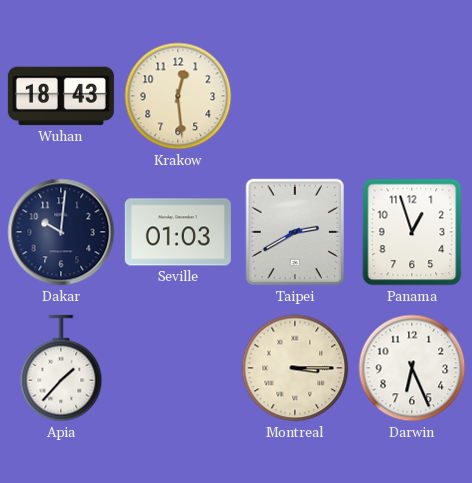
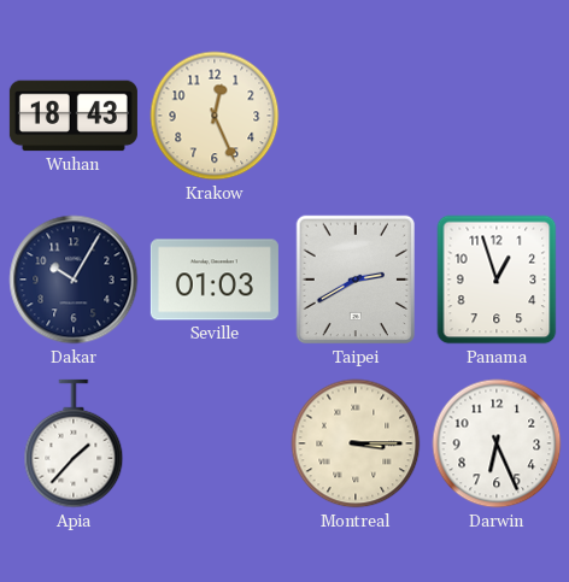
Krakow: 12:29 -> 12:26
Dakar: 10:01 -> 10:05
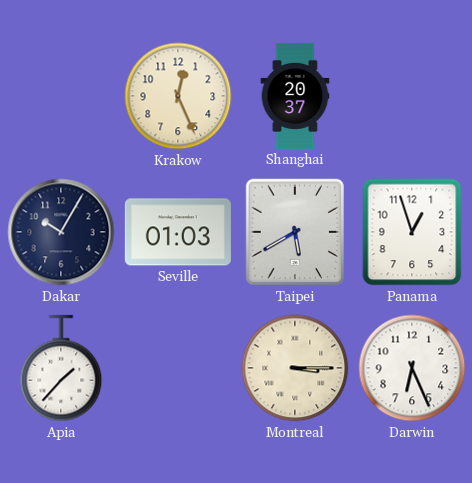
Wuhan: 18:43 -> none
Shanghai: none -> 20:37
Taipei: 2:40 -> 5:40
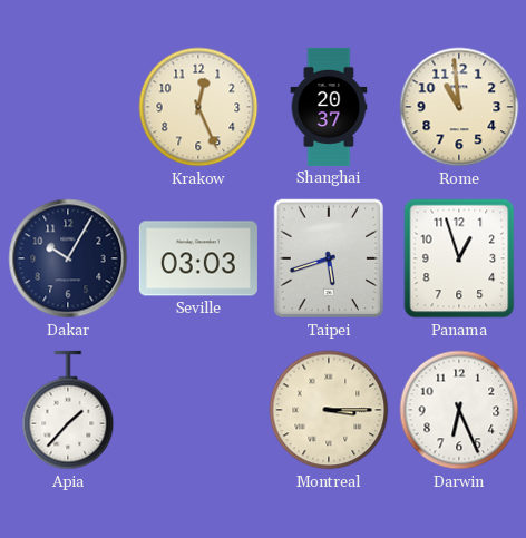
Rome: none -> 10:59
Seville: 01:03 -> 03:03
Taipei: 5:40 -> 5:42
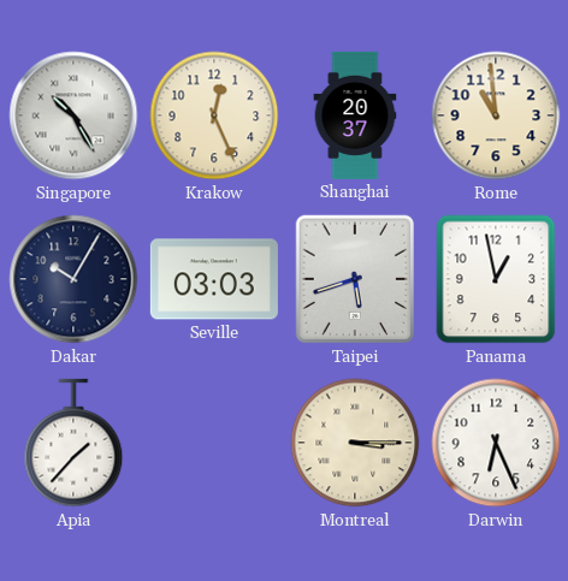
Singapore: none -> 10:25
Panama: 12:57 -> 12:58
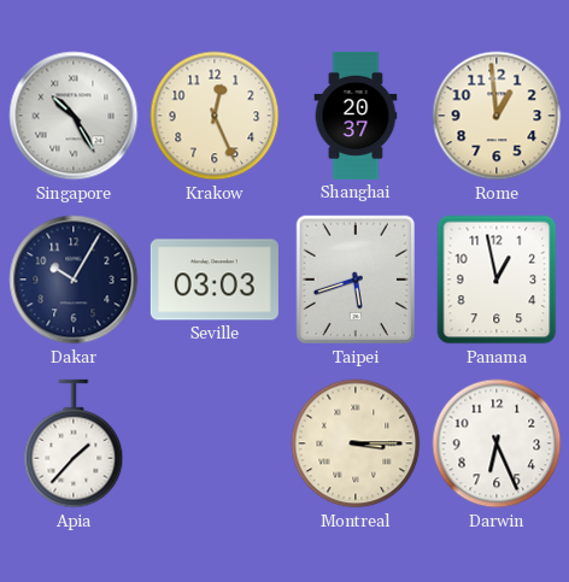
Rome: 10:59 -> 12:59
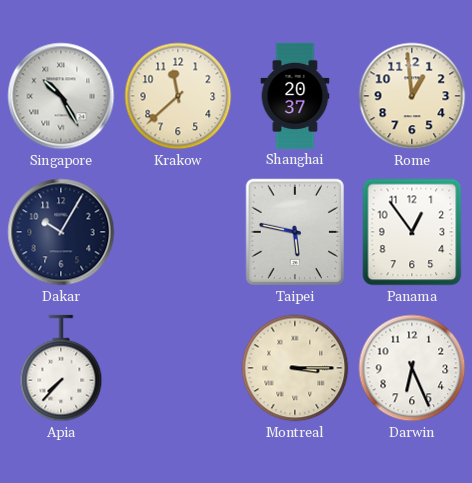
Krakow: 12:26 -> 11:38
Seville: 03:03 -> none
Taipei: 5:42 -> 5:47
Panama: 12:58 -> 12:54
Apia: 1:37 -> 7:37
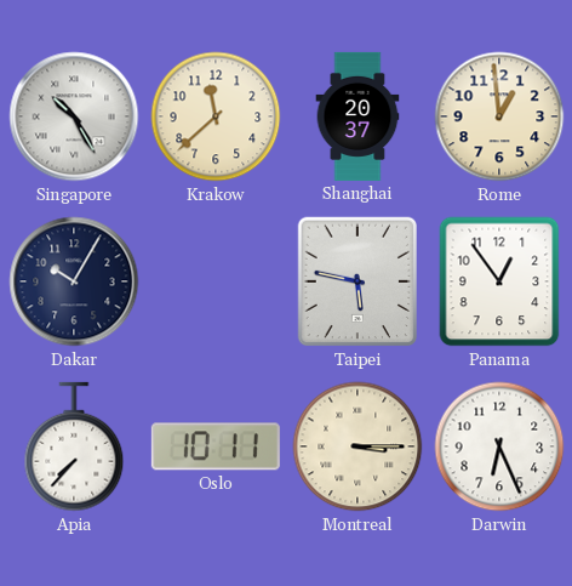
Oslo: none -> 10:11
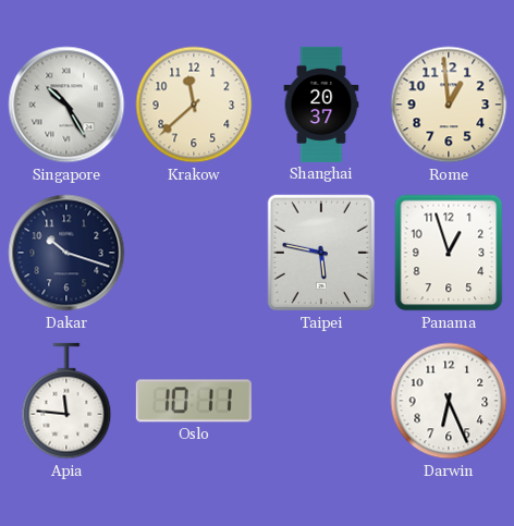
Dakar: 10:05 -> 10:18
Panama: 12:54 -> 12:57
Apia: 7:37 -> 11:46
Montreal: 3:15 -> none
